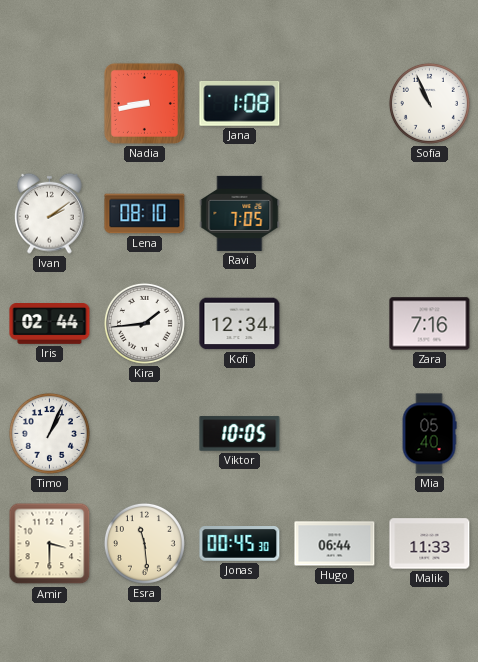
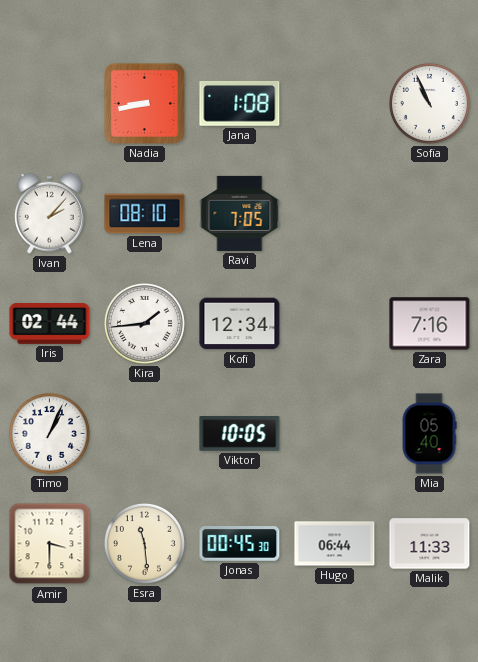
Ivan: 2:09 -> 2:07
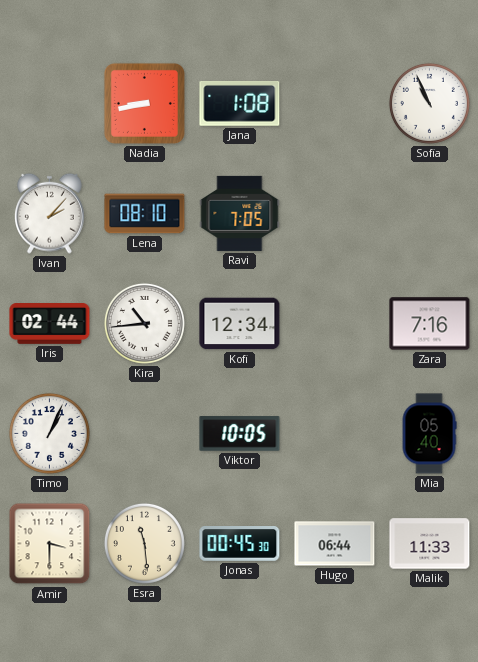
Kira: 1:44 -> 10:44
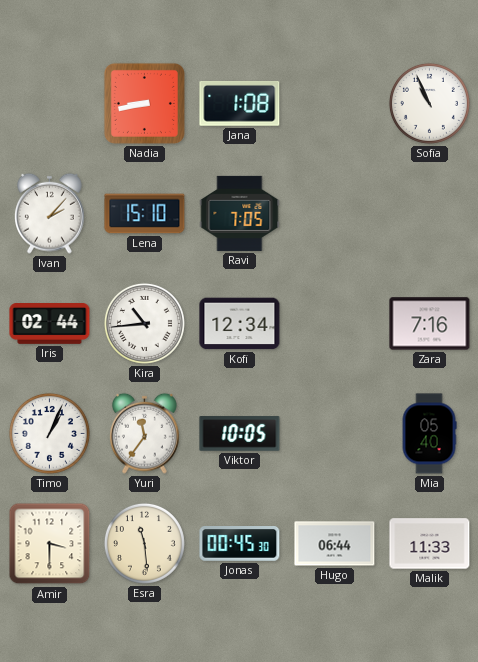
Lena: 08:10 -> 15:10
Yuri: none -> 11:36
